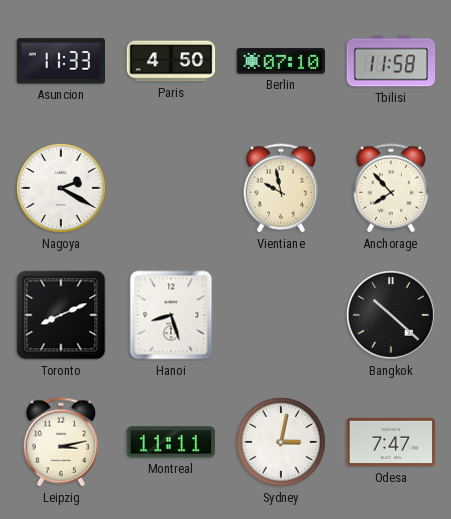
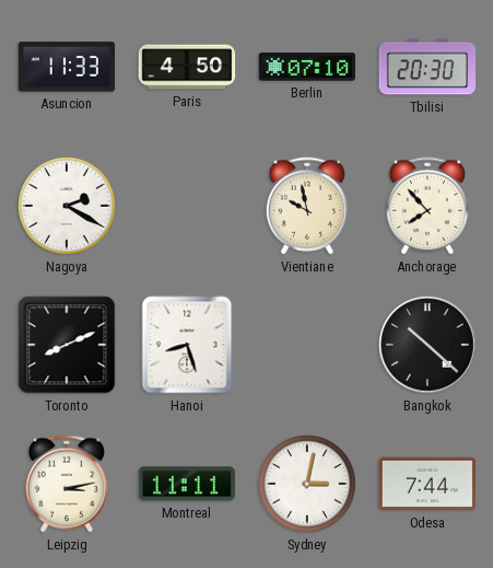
Tbilisi: 11:58 -> 20:30
Odesa: 7:47 -> 7:44
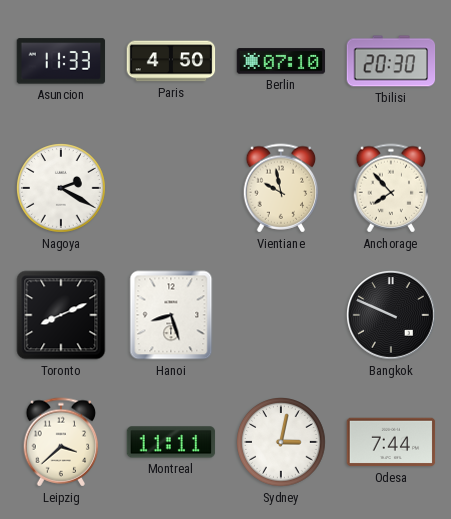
Bangkok: 10:22 -> 9:49
Leipzig: 3:13 -> 3:38
